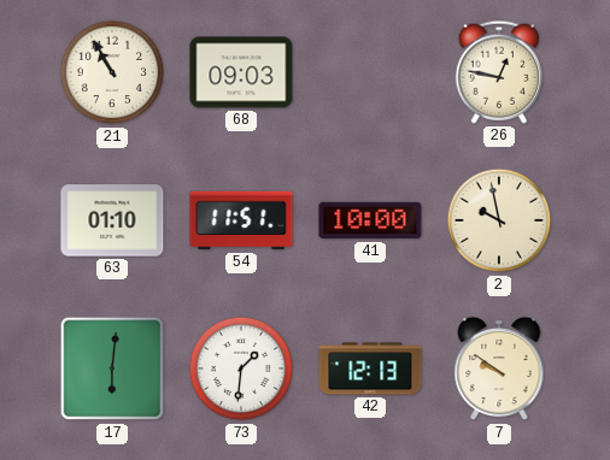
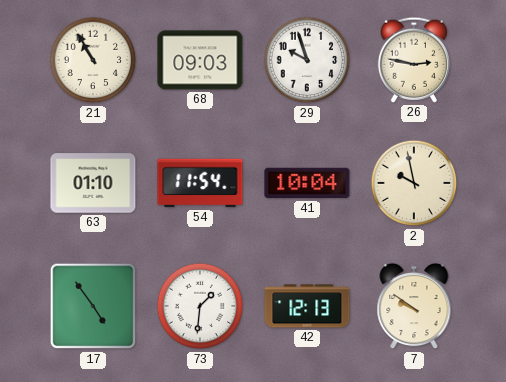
29: none -> 9:57
26: 12:47 -> 2:47
54: 11:51 -> 11:54
41: 10:00 -> 10:04
17: 6:01 -> 4:54
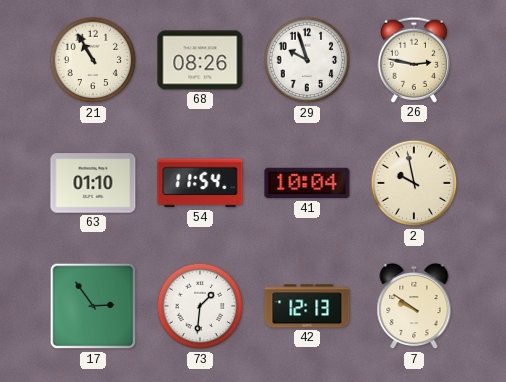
68: 09:03 -> 08:26
17: 4:54 -> 2:54
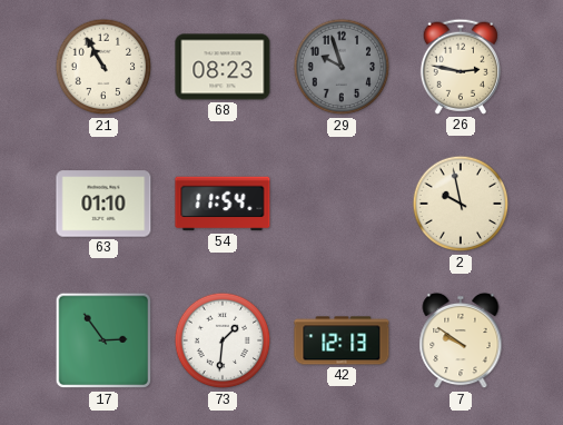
68: 08:26 -> 08:23
29 dial: white -> grey
41: 10:04 -> none
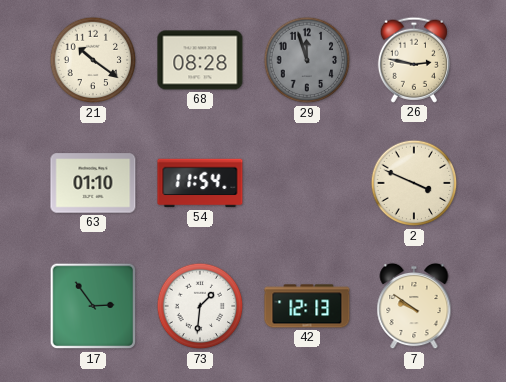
21: 10:55 -> 10:21
68: 08:23 -> 08:28
29: 9:57 -> 11:57
2: 9:58 -> 3:49
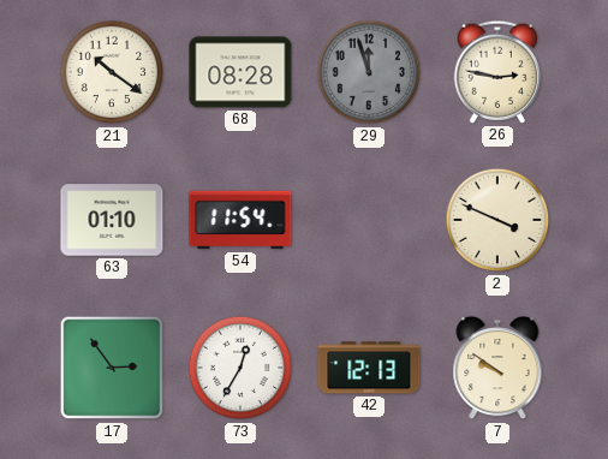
73: 1:31 -> 12:35
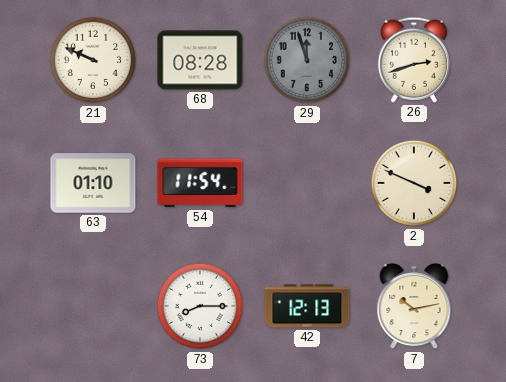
21: 10:21 -> 9:49
26: 2:47 -> 2:42
17: 2:54 -> none
73: 12:35 -> 8:15
7: 9:51 -> 10:13
